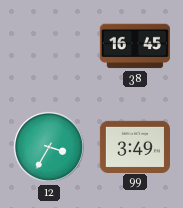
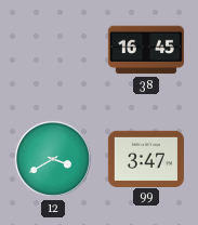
12: 3:35 -> 3:40
99: 3:49 -> 3:47
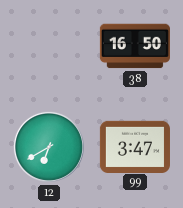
38: 16:45 -> 16:50
12: 3:40 -> 6:40
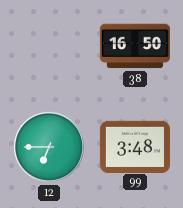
12: 6:40 -> 6:45
99: 3:47 -> 3:48
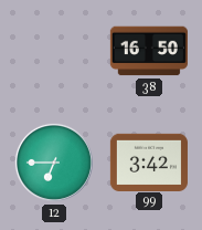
99: 3:48 -> 3:42
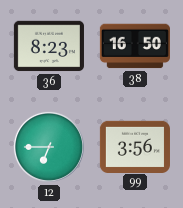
36: none -> 8:23
99: 3:42 -> 3:56
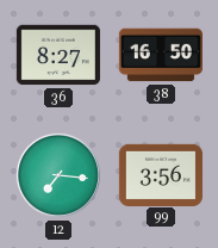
36: 8:23 -> 8:27
12: 6:45 -> 7:16
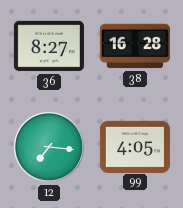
38: 16:50 -> 16:28
99: 3:56 -> 4:05
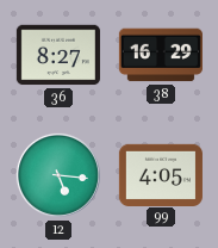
38: 16:28 -> 16:29
12: 7:16 -> 5:16
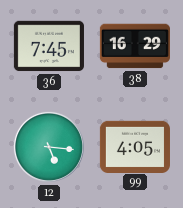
36: 8:27 -> 7:45
